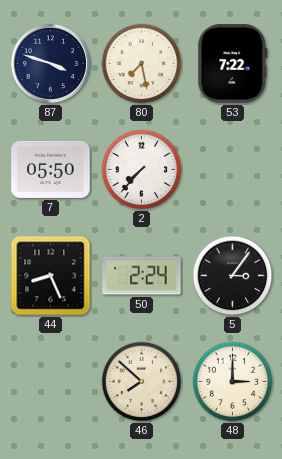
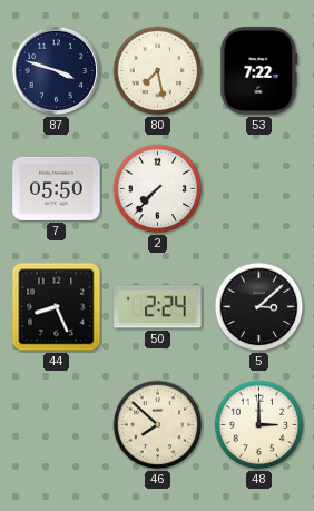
5: 3:06 -> 3:08
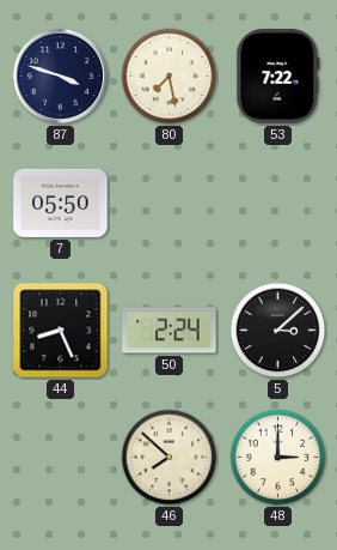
2: 7:37 -> none
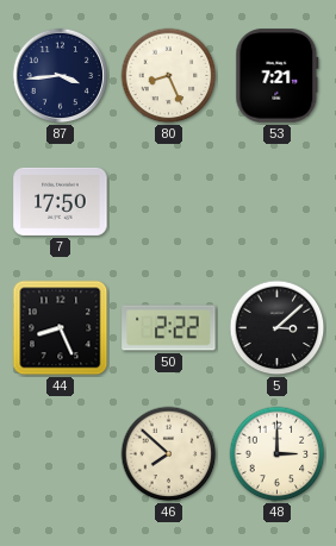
87: 3:48 -> 3:44
80: 7:28 -> 8:26
53: 7:22 -> 7:21
7: 05:50 -> 17:50
50: 2:24 -> 2:22
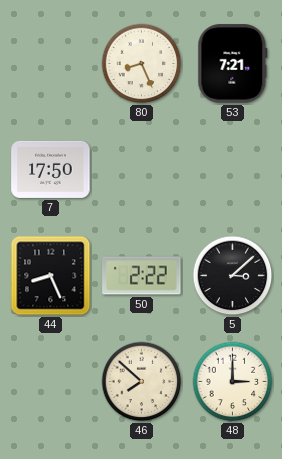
87: 3:44 -> none
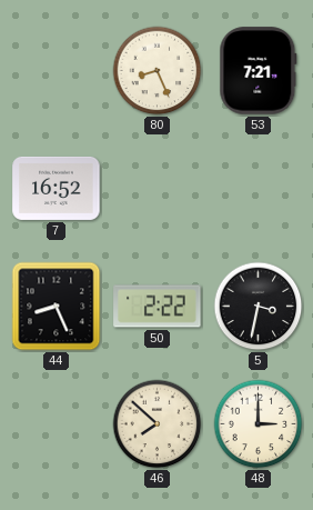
7: 17:50 -> 16:52
5: 3:08 -> 3:32
